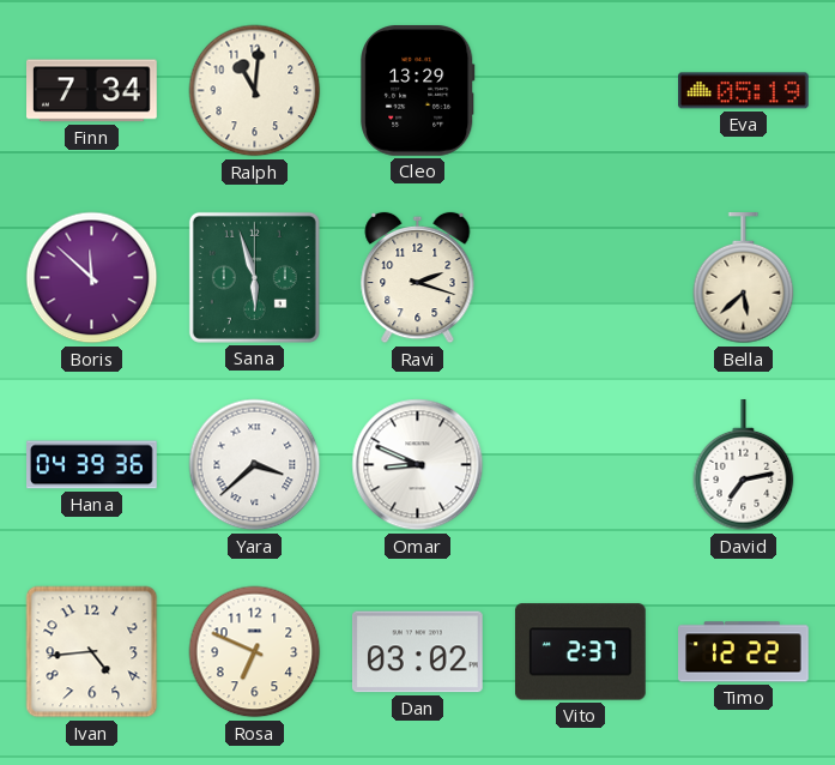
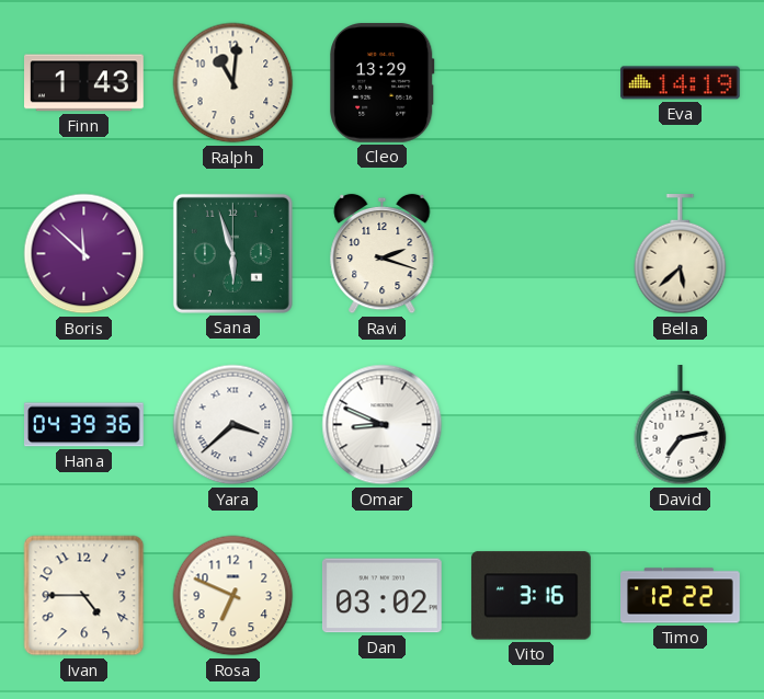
Finn: 7:34 -> 1:43
Eva: 05:19 -> 14:19
Ivan: 4:44 -> 4:45
Vito: 2:37 -> 3:16
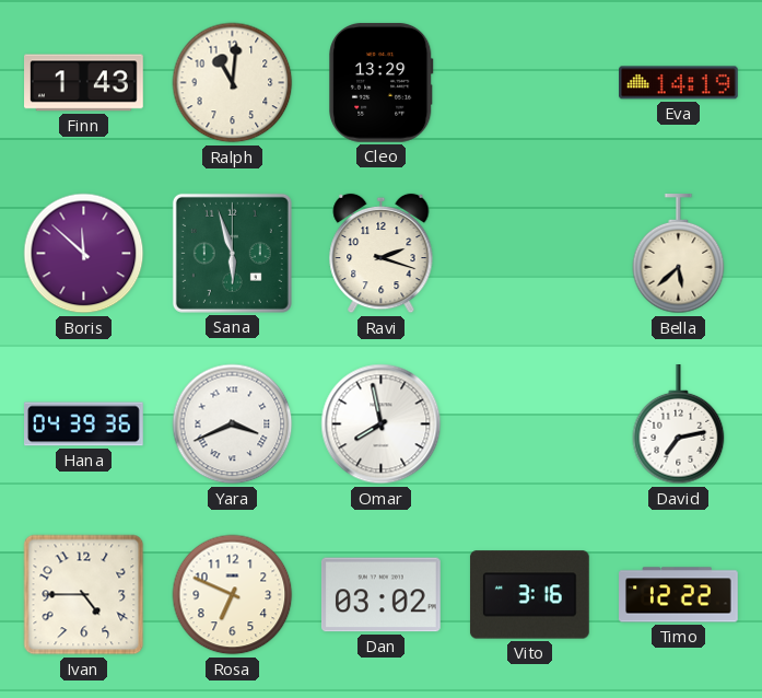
Yara: 3:38 -> 3:41
Omar: 8:49 -> 7:58
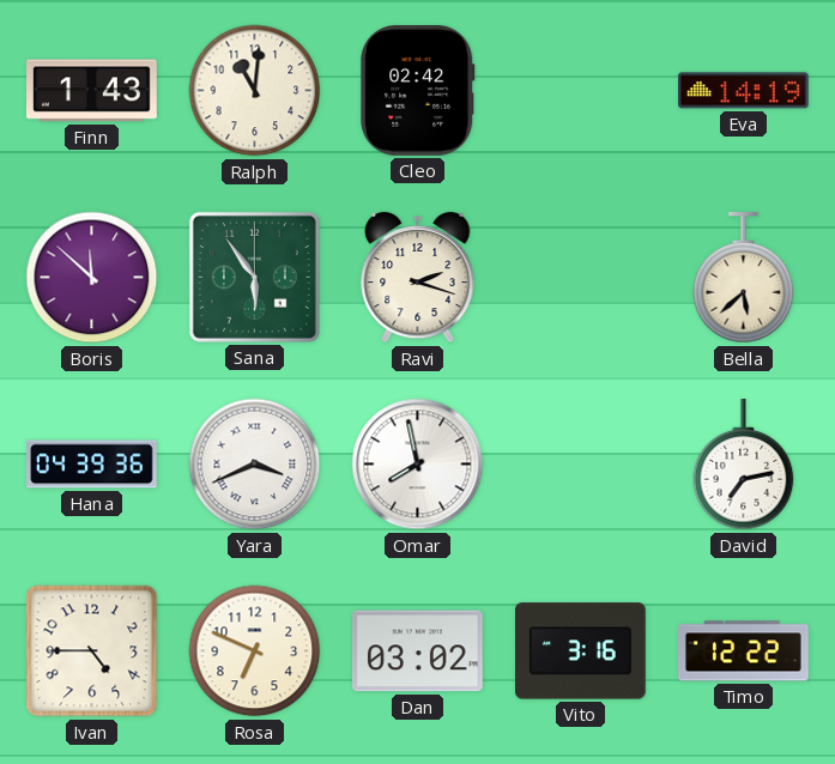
Cleo: 13:29 -> 02:42
Sana: 5:57 -> 5:54
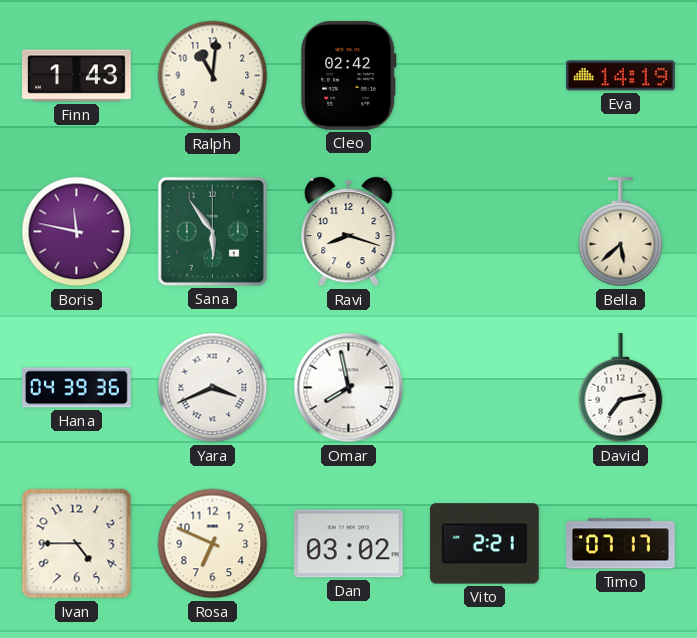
Boris: 11:52 -> 11:47
Ravi: 2:18 -> 8:18
Vito: 3:16 -> 2:21
Timo: 12:22 -> 07:17
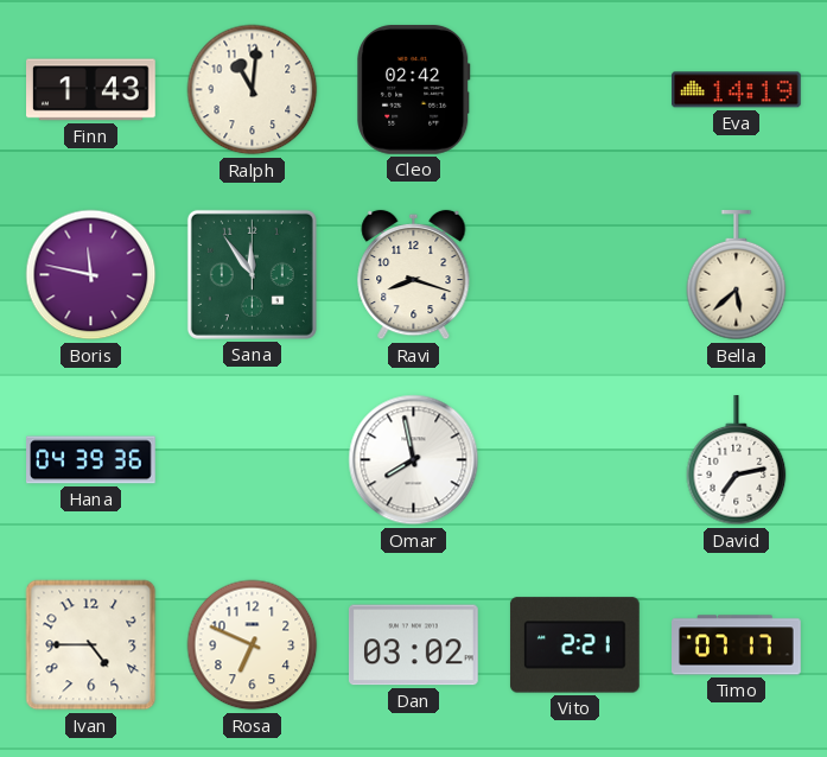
Sana: 5:54 -> 11:54
Yara: 3:41 -> none
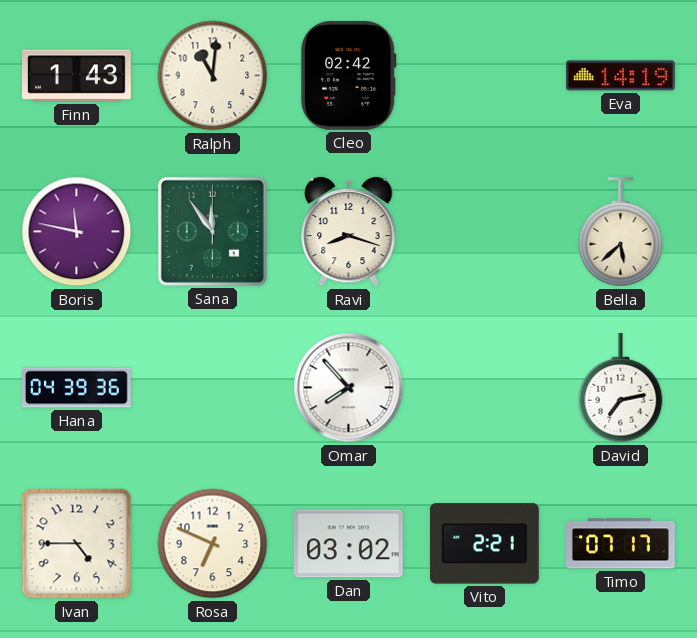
Omar: 7:58 -> 7:53
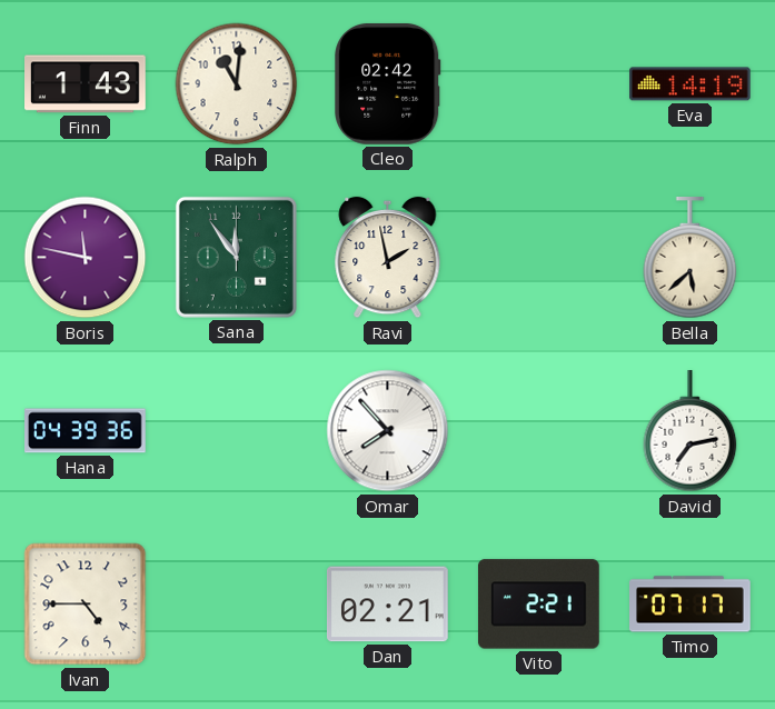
Ravi: 8:18 -> 1:58
Rosa: 6:49 -> none
Dan: 03:02 -> 02:21
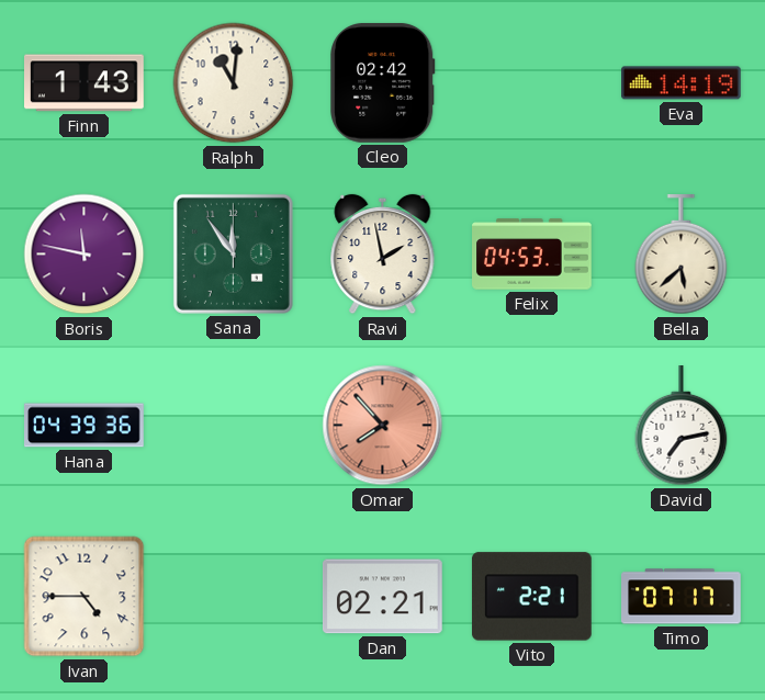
Felix: none -> 04:53
Omar dial: white -> salmon
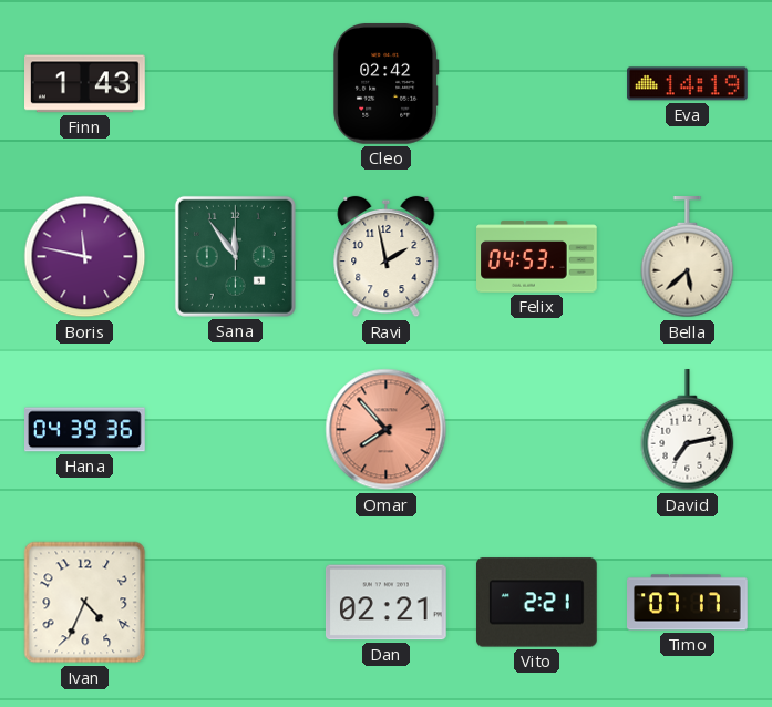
Ralph: 11:01 -> none
Ivan: 4:45 -> 4:34
